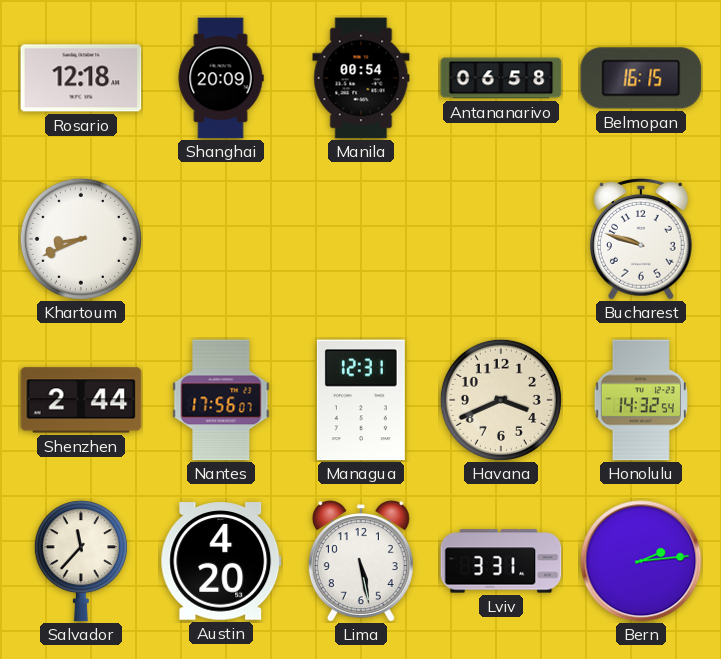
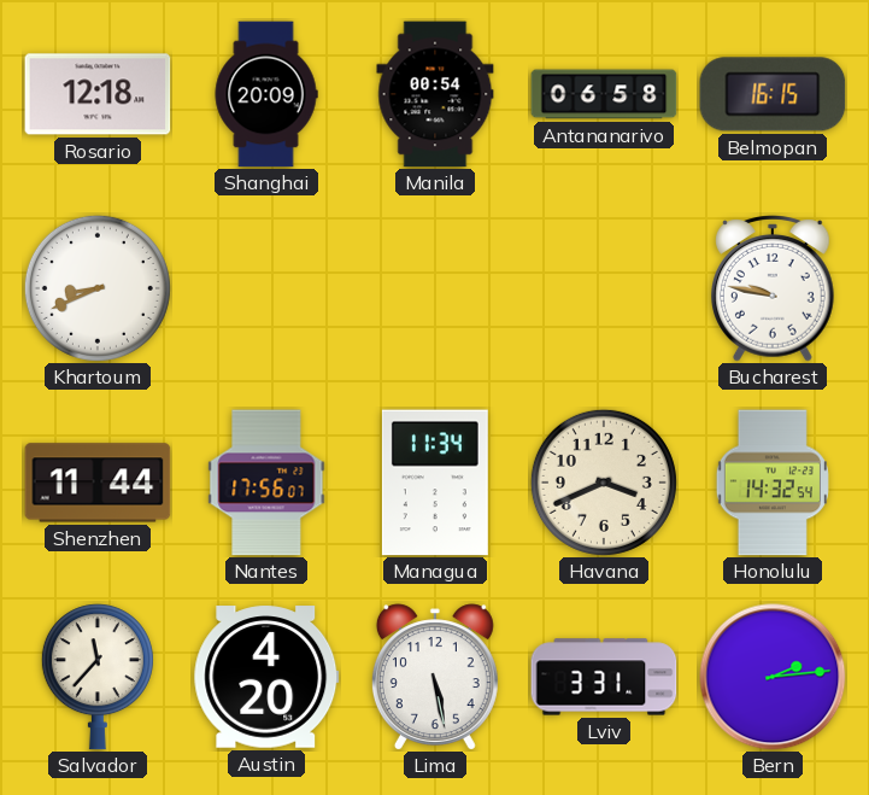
Bucharest: 9:48 -> 9:47
Shenzhen: 2:44 -> 11:44
Managua: 12:31 -> 11:34
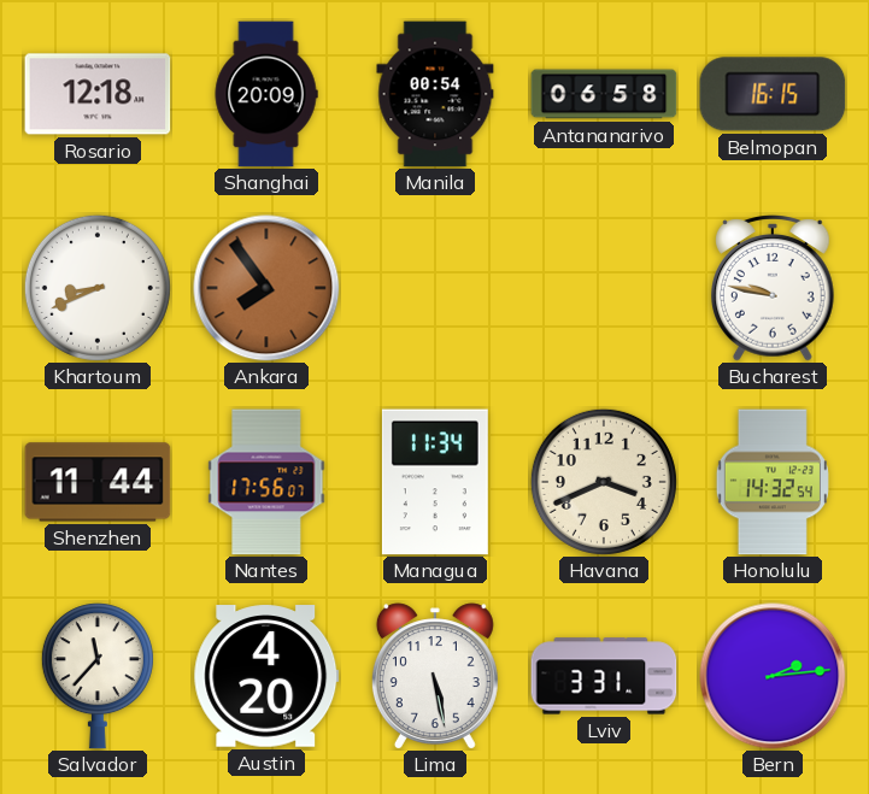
Ankara: none -> 7:54
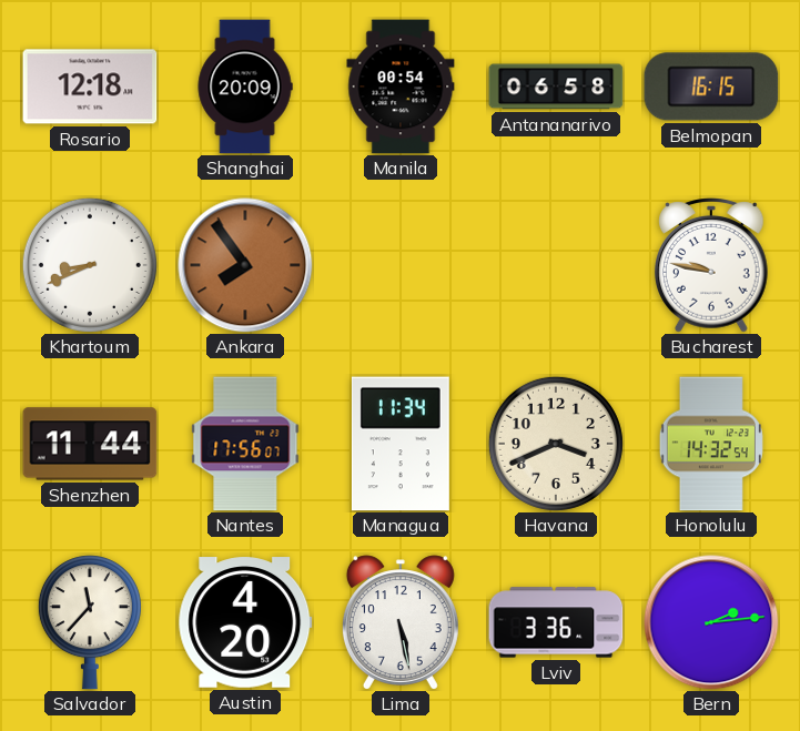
Lviv: 3:31 -> 3:36
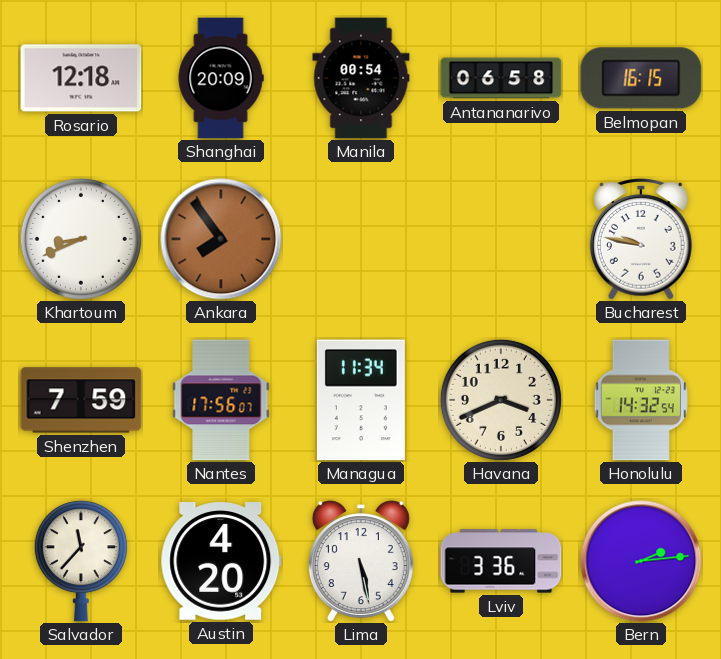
Shenzhen: 11:44 -> 7:59
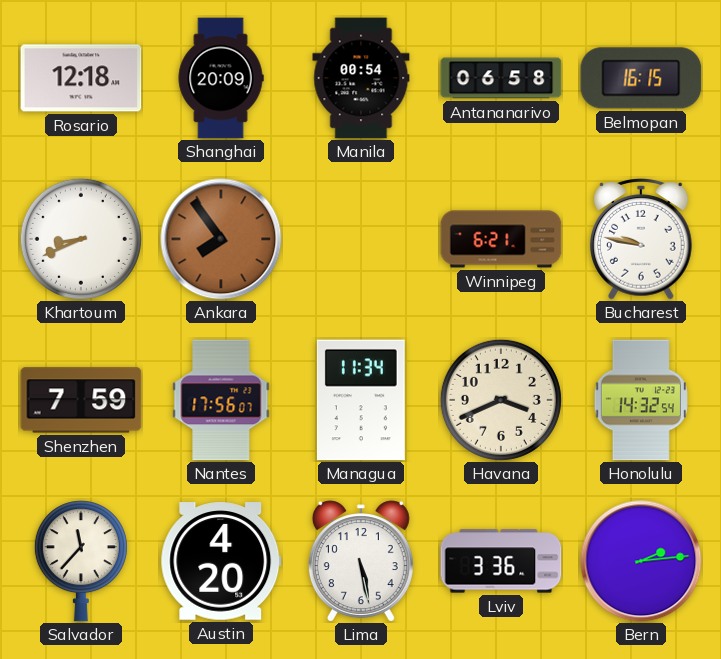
Winnipeg: none -> 6:21
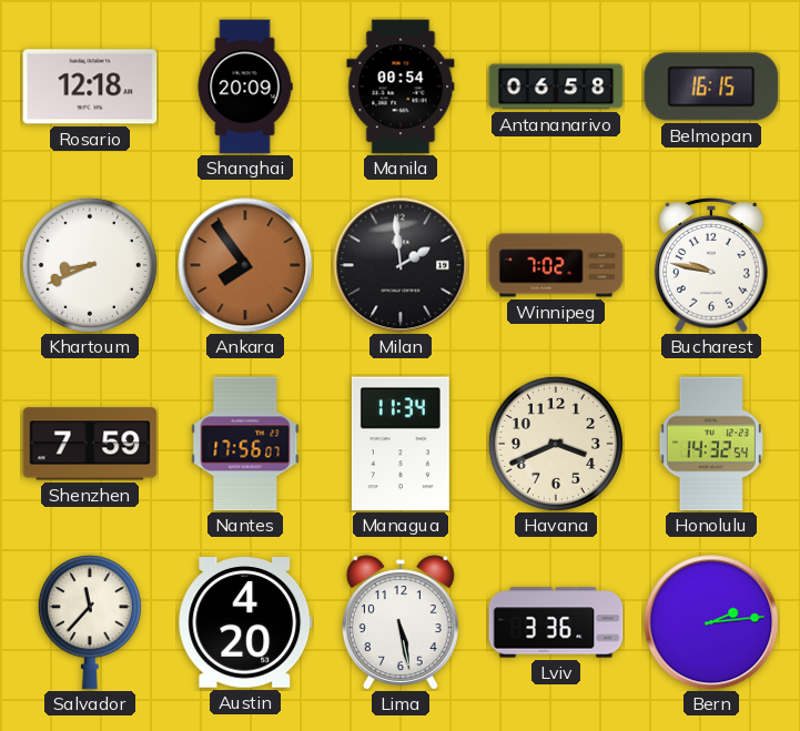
Milan: none -> 1:59
Winnipeg: 6:21 -> 7:02
